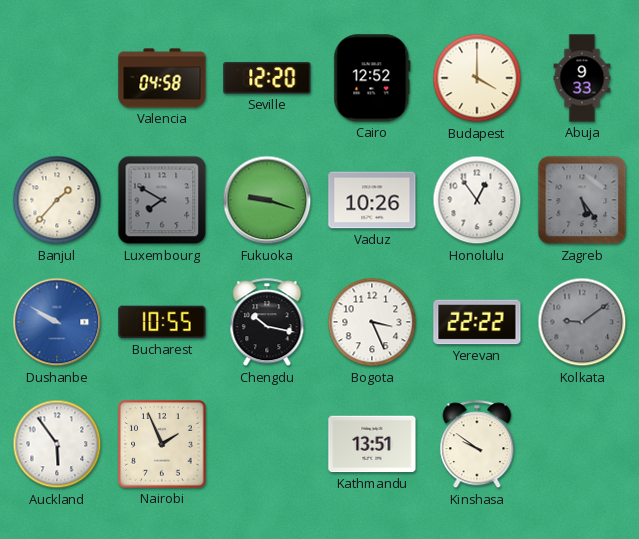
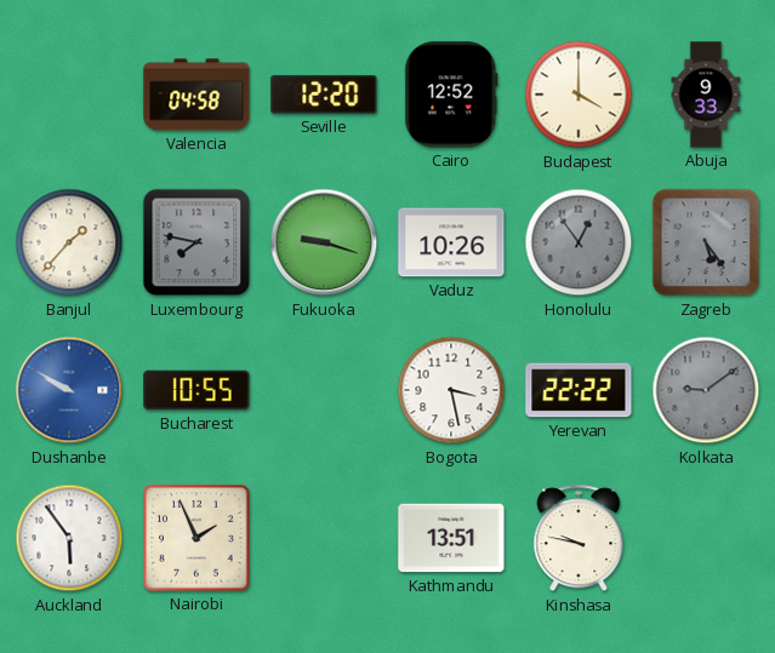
Luxembourg: 7:50 -> 7:47
Honolulu dial: white -> grey
Chengdu: 10:17 -> none
Bogota: 3:26 -> 3:28
Kinshasa: 9:51 -> 9:47
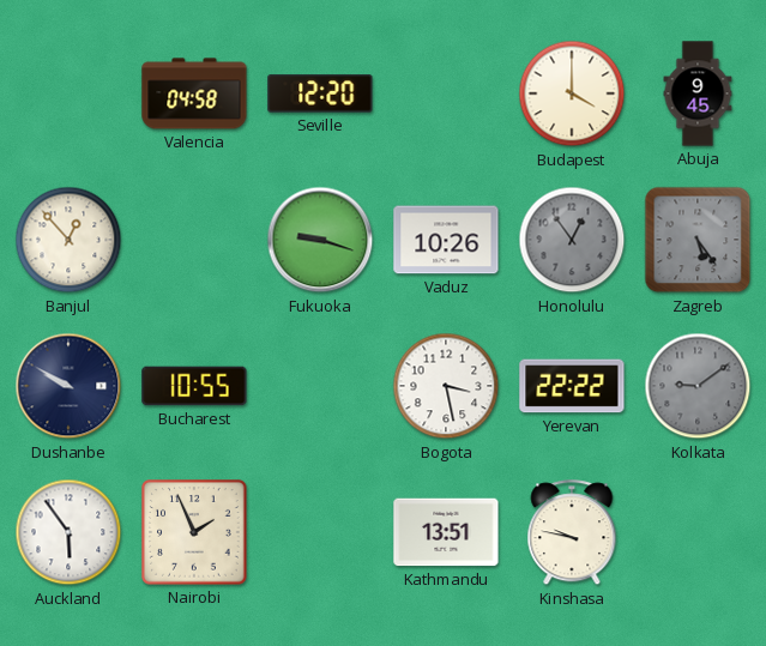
Cairo: 12:52 -> none
Abuja: 9:33 -> 9:45
Banjul: 1:37 -> 12:53
Luxembourg: 7:47 -> none
Dushanbe dial: blue -> navy
